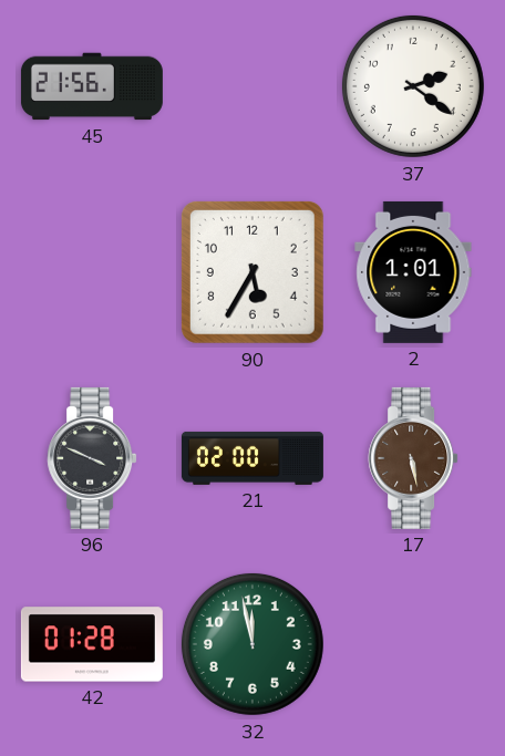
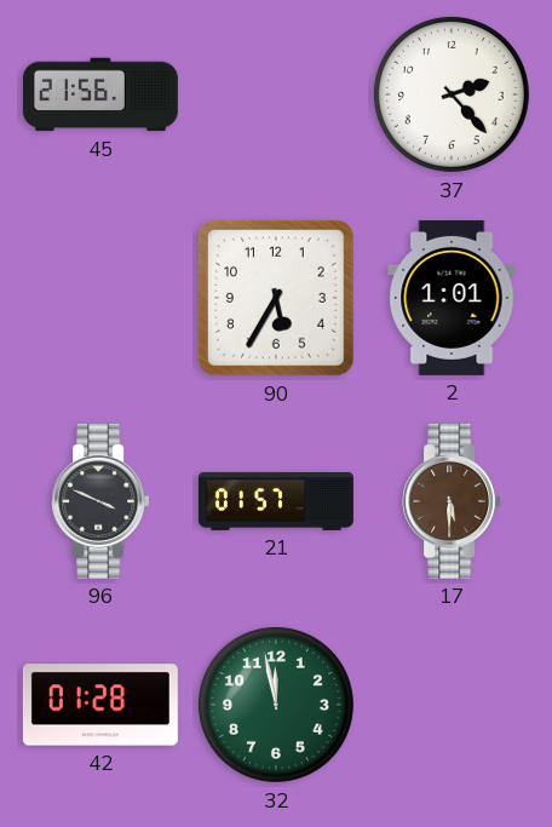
37: 2:21 -> 2:23
21: 02:00 -> 01:57
17: 5:28 -> 5:30
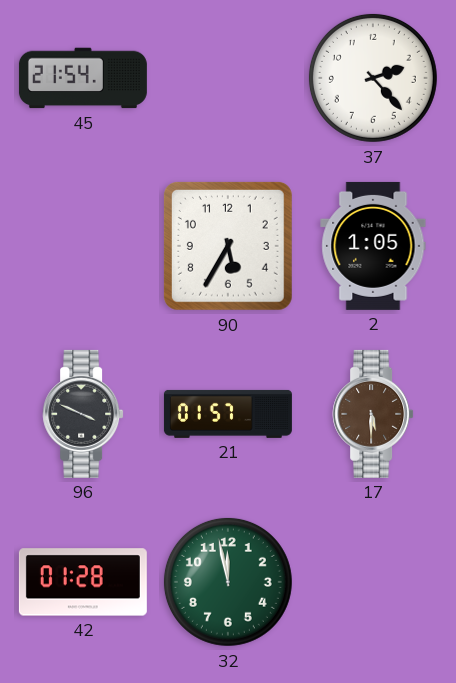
45: 21:56 -> 21:54
2: 1:01 -> 1:05
